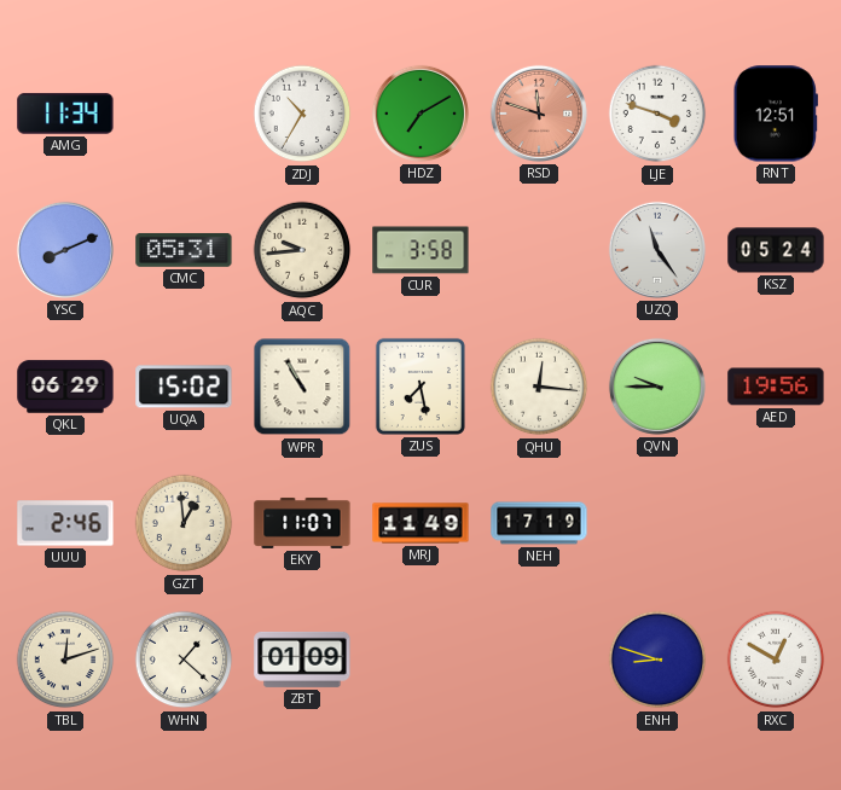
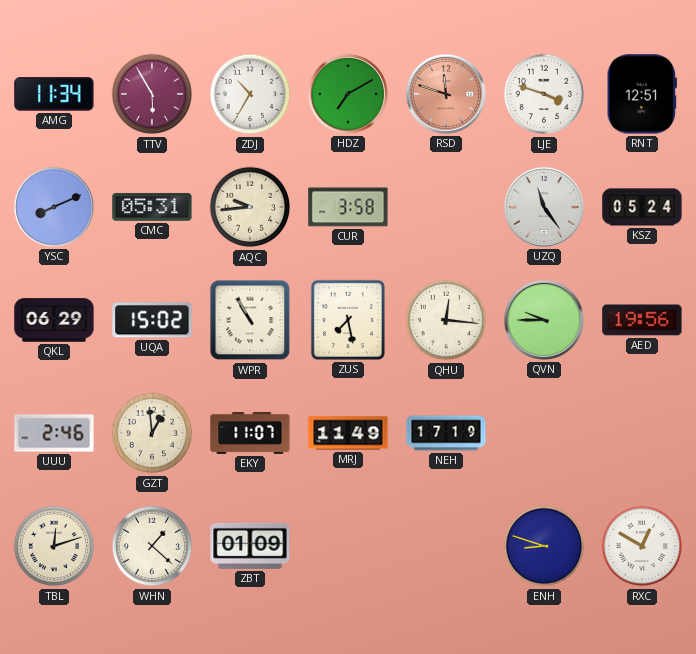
TTV: none -> 5:55
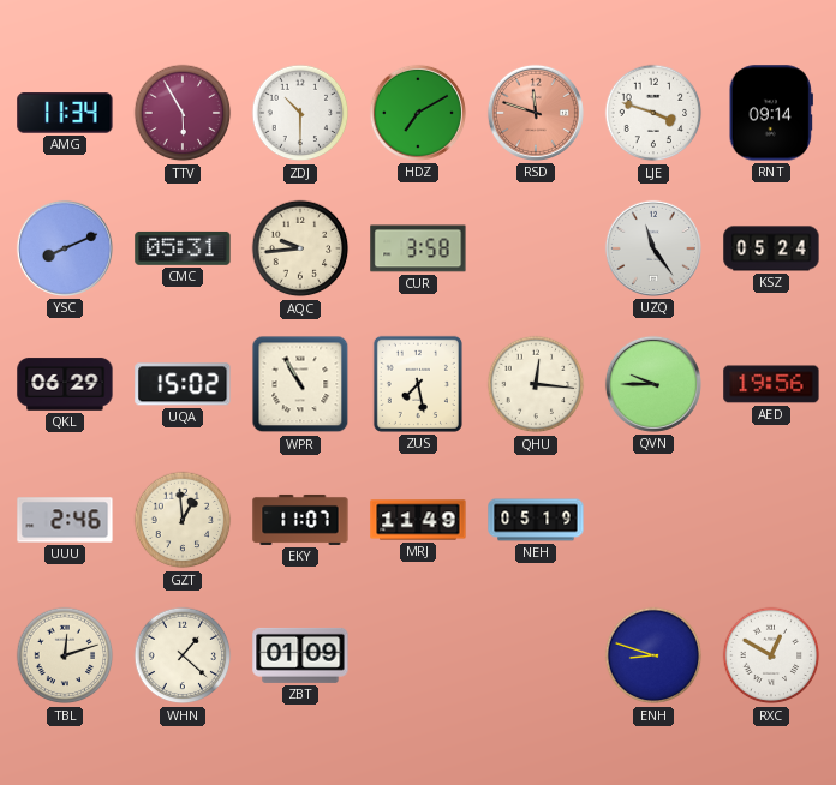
ZDJ: 10:35 -> 10:30
RNT: 12:51 -> 09:14
NEH: 17:19 -> 05:19
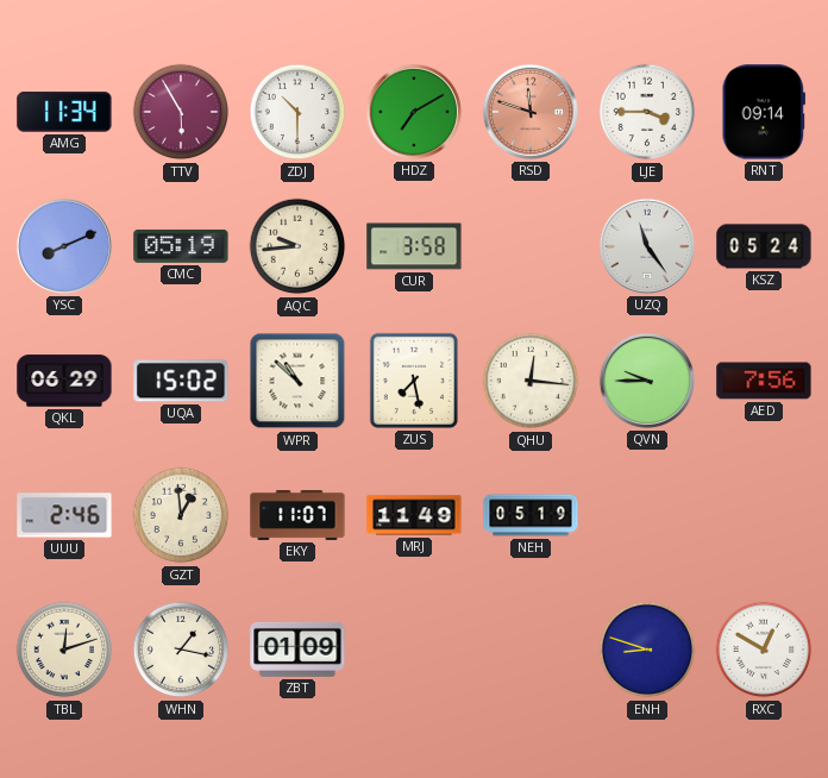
LJE: 3:48 -> 3:45
CMC: 05:31 -> 05:19
WPR: 10:55 -> 10:52
AED: 19:56 -> 7:56
WHN: 1:22 -> 1:17
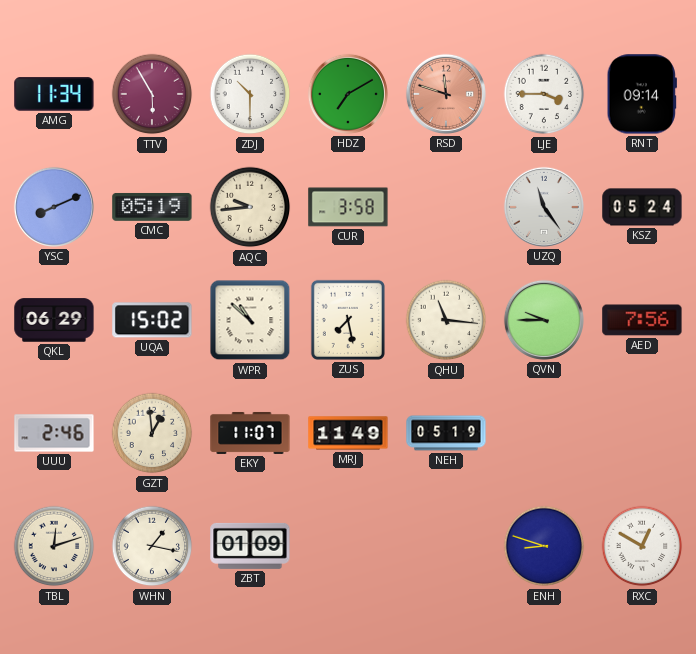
QHU: 12:16 -> 11:16
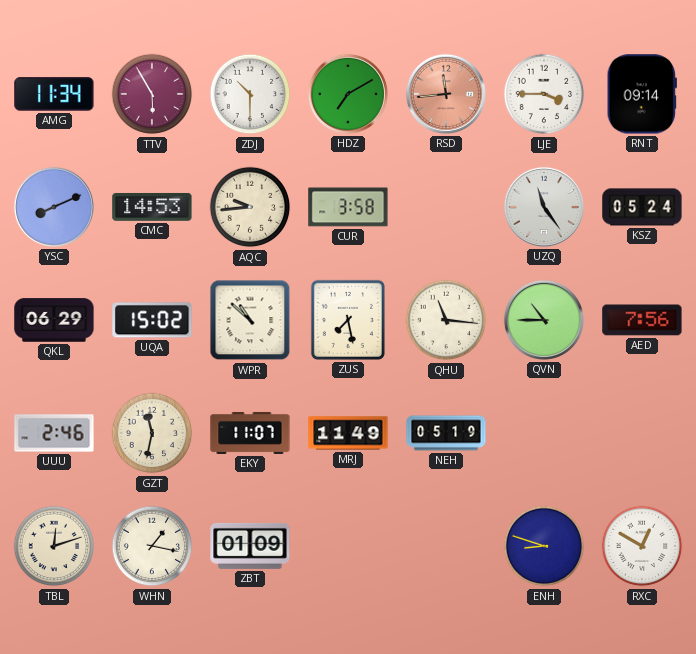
RSD: 11:48 -> 11:44
CMC: 05:19 -> 14:53
QVN: 9:45 -> 10:45
GZT: 12:59 -> 11:32
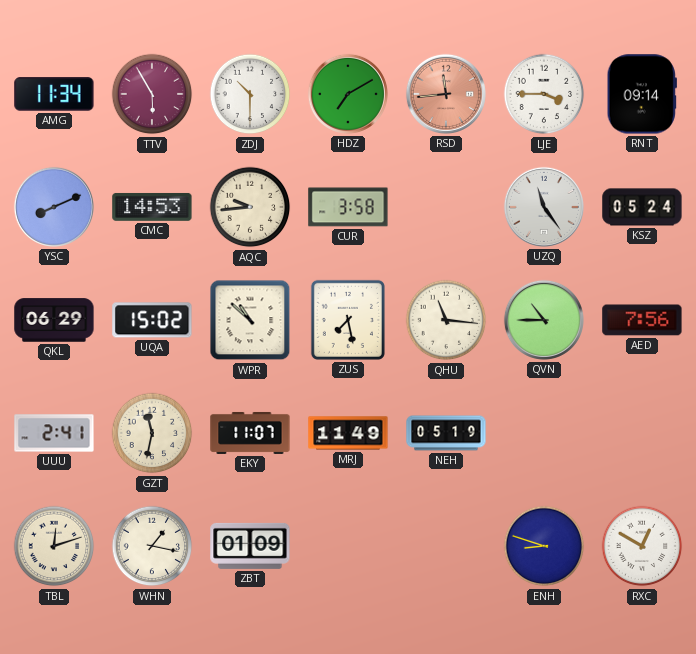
UUU: 2:46 -> 2:41
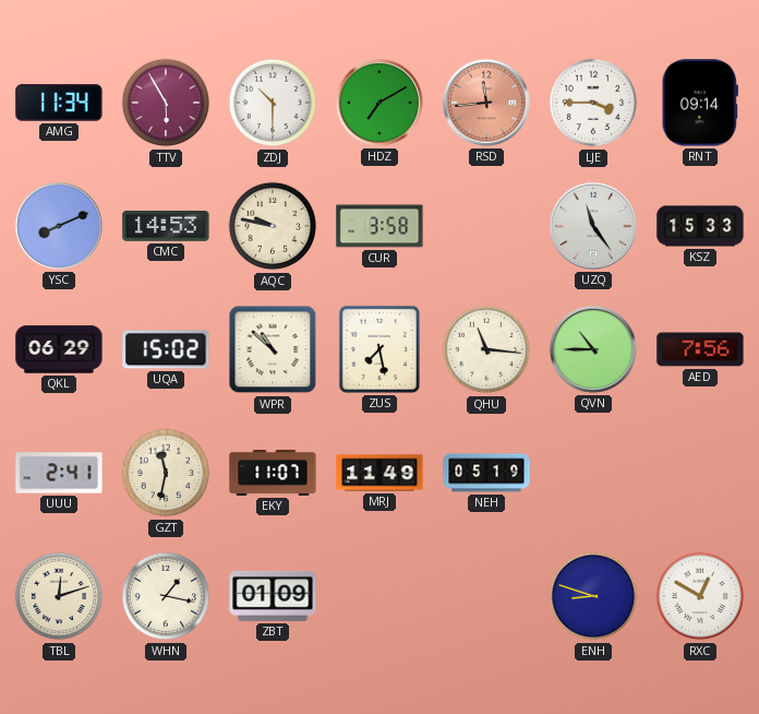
AQC: 9:44 -> 9:47
KSZ: 05:24 -> 15:33
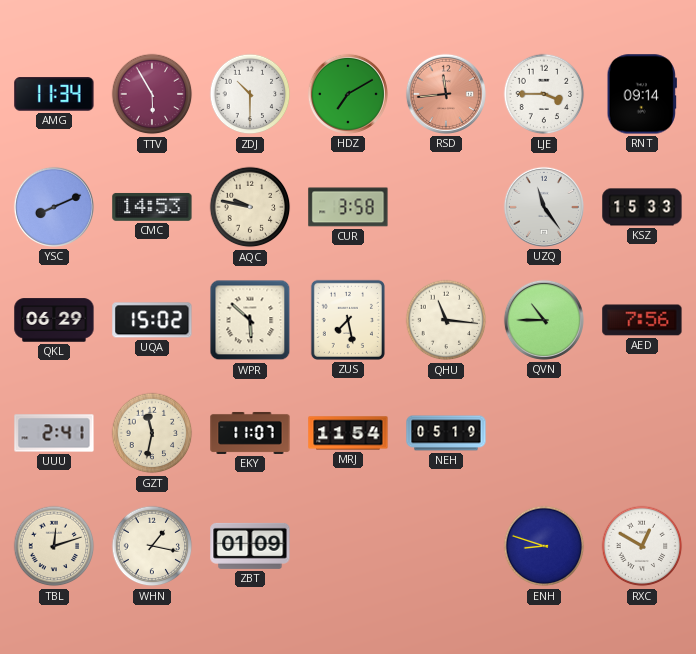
WPR: 10:52 -> 5:52
MRJ: 11:49 -> 11:54
